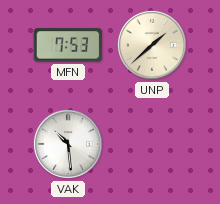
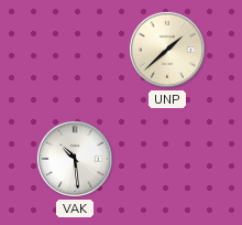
MFN: 7:53 -> none
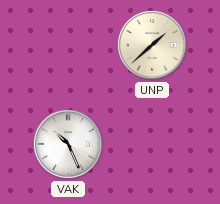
VAK: 10:29 -> 10:26
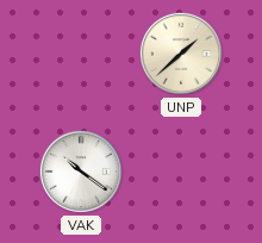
VAK: 10:26 -> 10:21
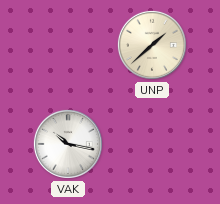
VAK: 10:21 -> 10:17
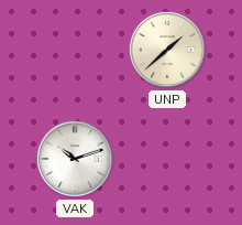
VAK: 10:17 -> 10:12
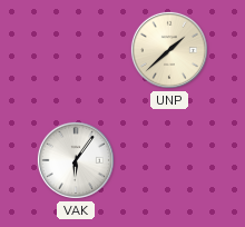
VAK: 10:12 -> 6:06
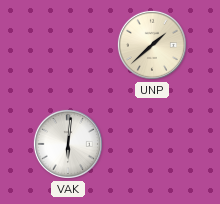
VAK: 6:06 -> 6:01
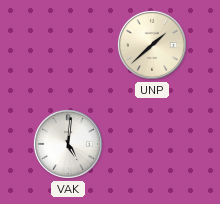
VAK: 6:01 -> 5:01
